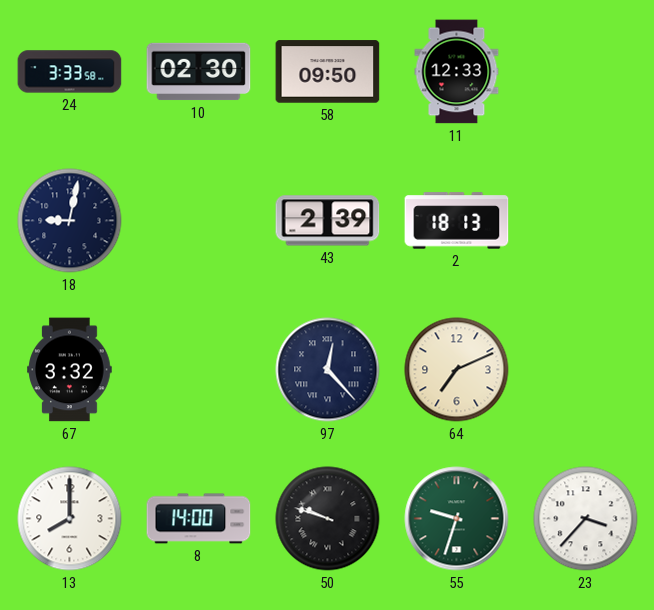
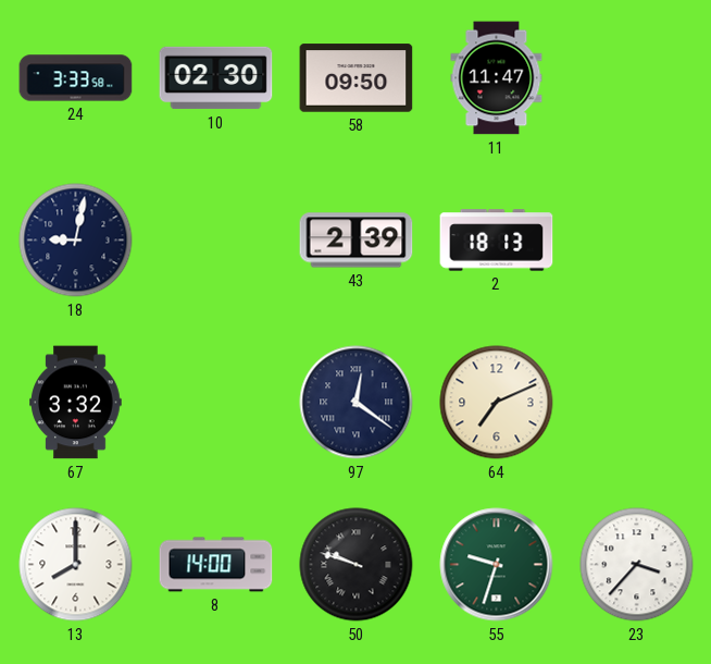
11: 12:33 -> 11:47
97: 12:23 -> 12:21
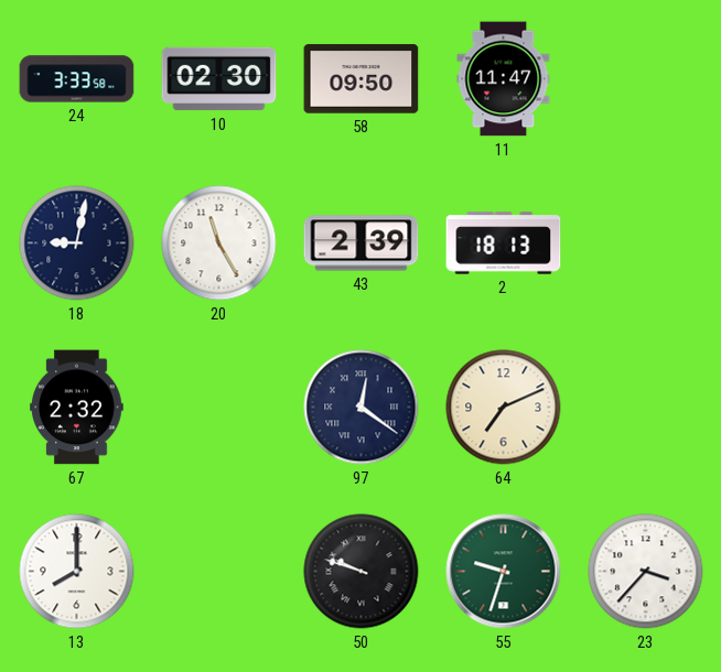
20: none -> 11:25
67: 3:32 -> 2:32
8: 14:00 -> none
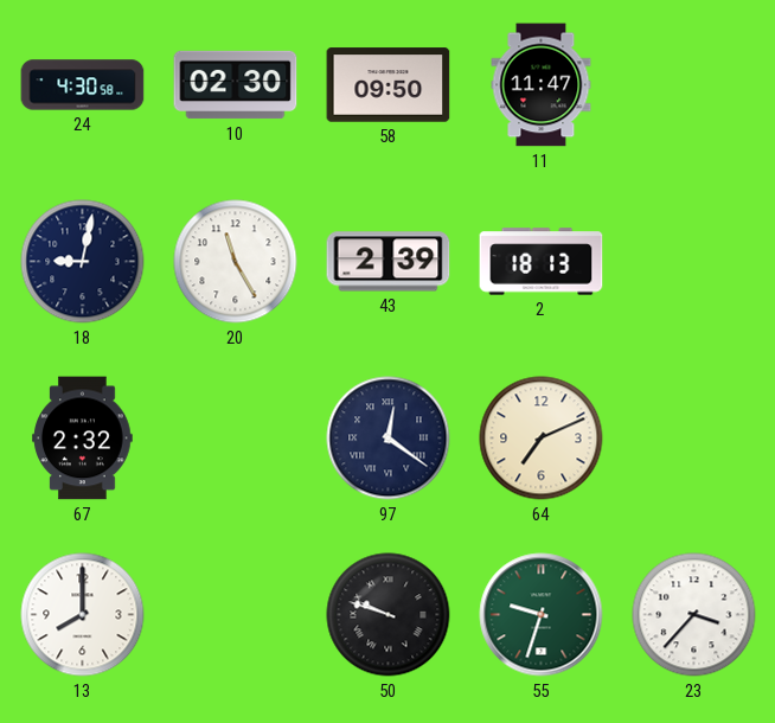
24: 3:33 -> 4:30
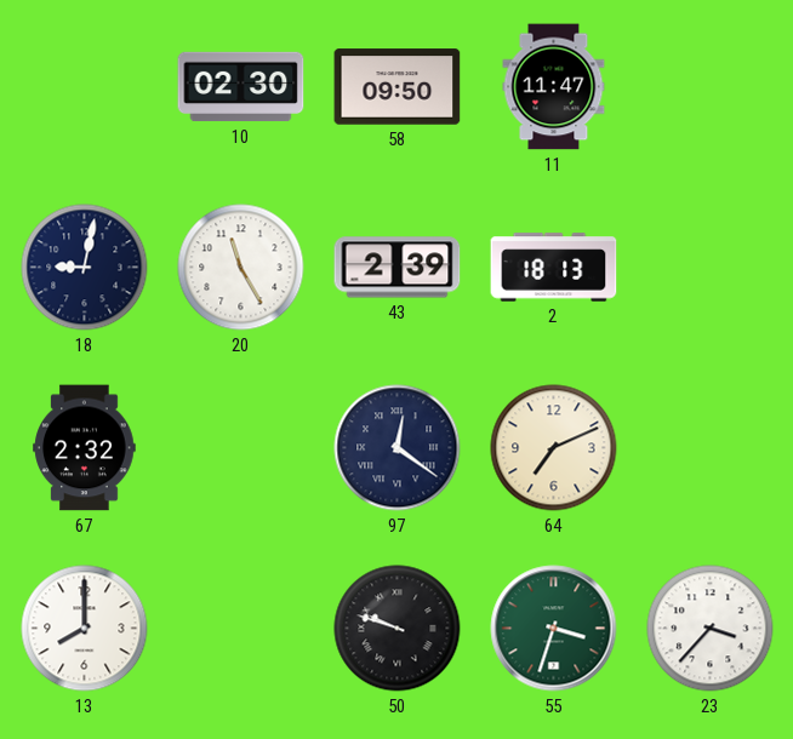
24: 4:30 -> none
55: 9:33 -> 3:33
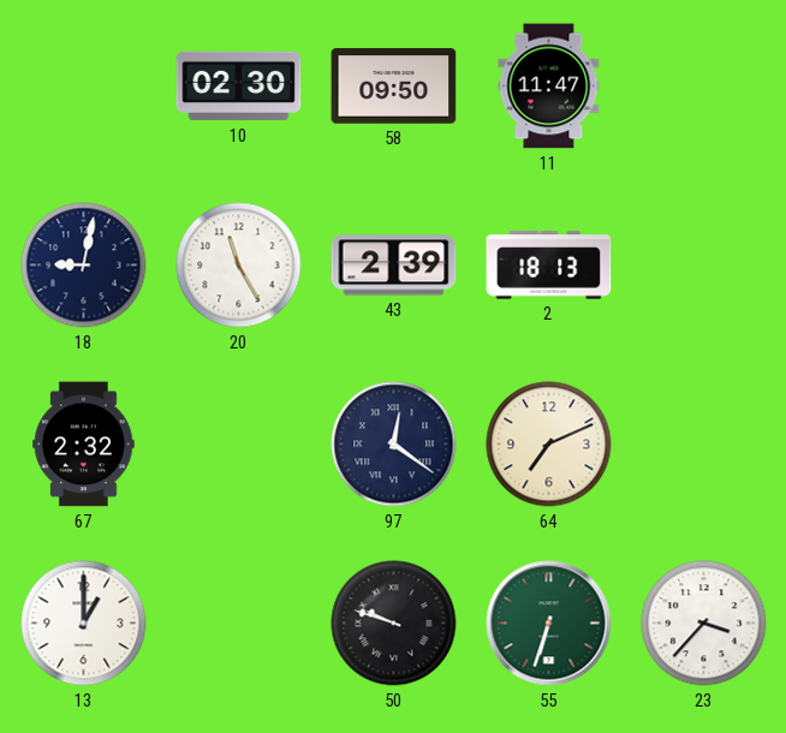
13: 8:00 -> 1:00
55: 3:33 -> 6:33
